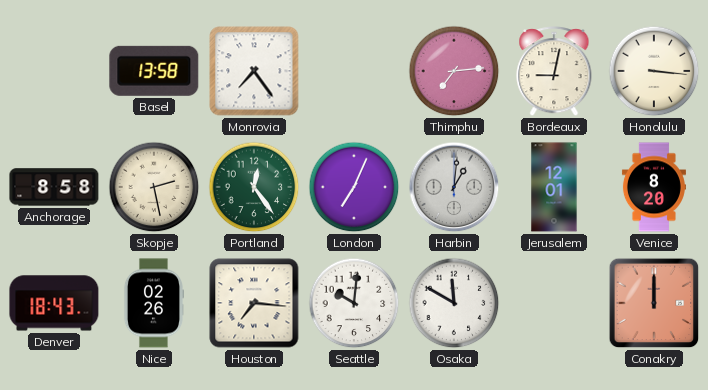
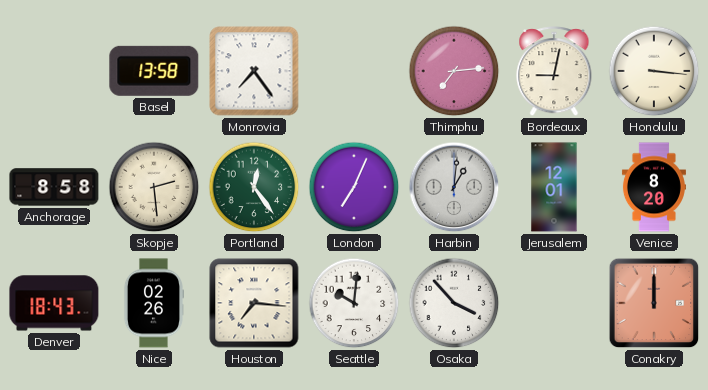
Skopje: 2:28 -> 2:29
Osaka: 11:50 -> 3:53
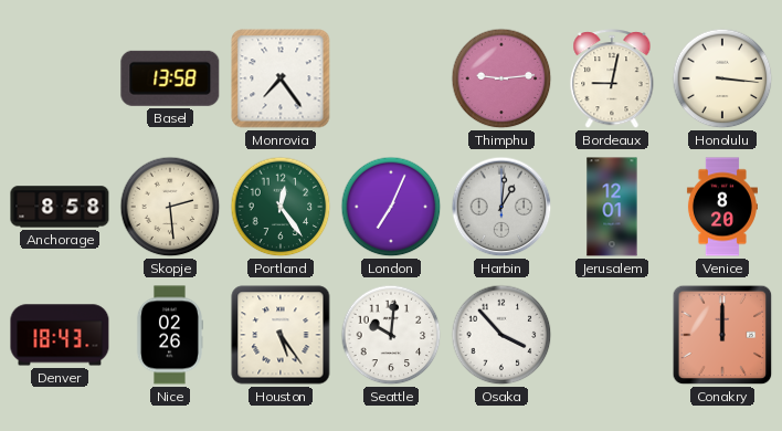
Thimphu: 7:14 -> 9:14
Houston: 7:16 -> 5:24
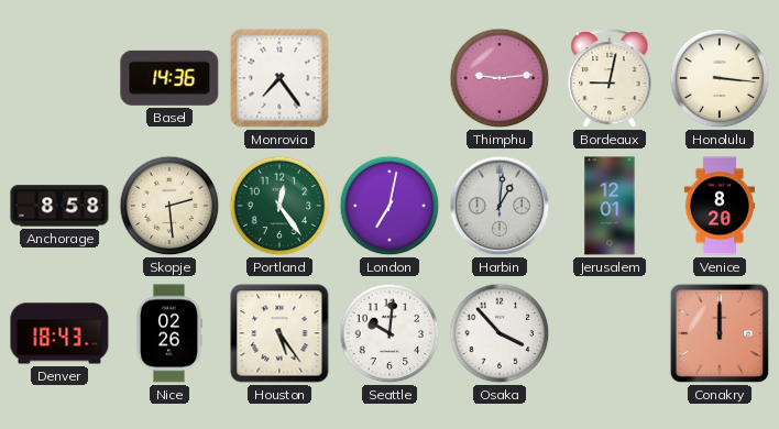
Basel: 13:58 -> 14:36
London: 7:04 -> 7:02
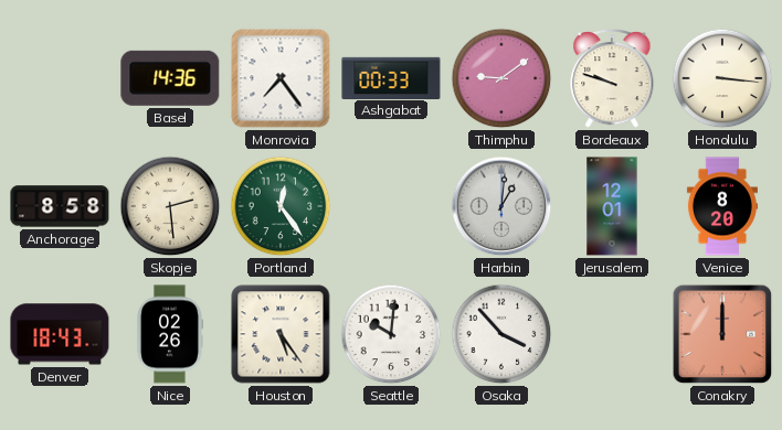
Ashgabat: none -> 00:33
Thimphu: 9:14 -> 9:09
Bordeaux: 9:02 -> 9:48
London: 7:02 -> none
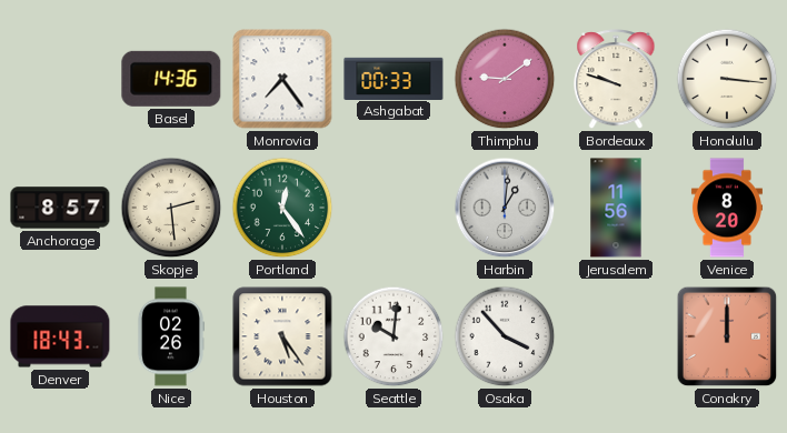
Anchorage: 8:58 -> 8:57
Jerusalem: 12:01 -> 11:56
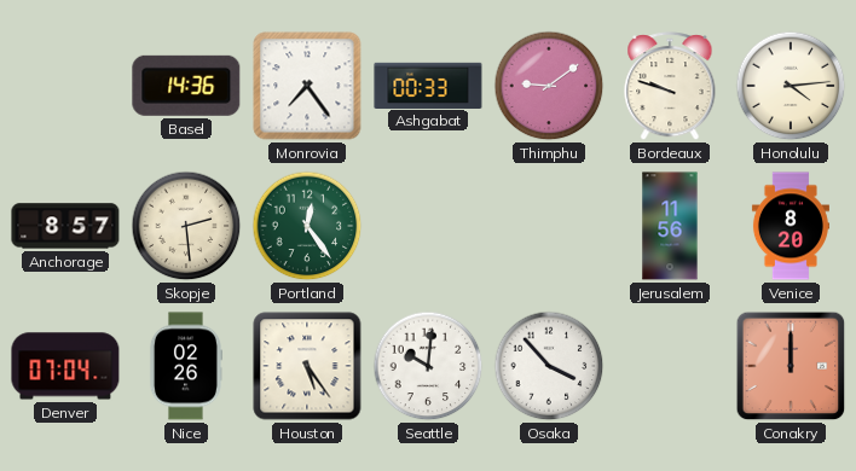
Honolulu: 3:16 -> 4:14
Harbin: 1:01 -> none
Denver: 18:43 -> 07:04
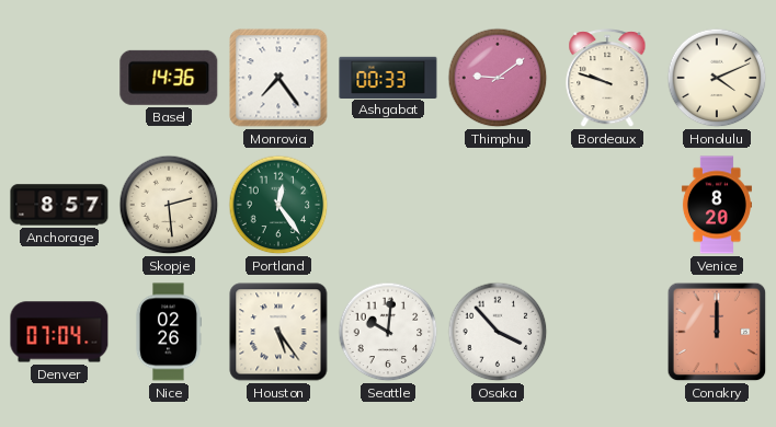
Honolulu: 4:14 -> 4:11
Jerusalem: 11:56 -> none
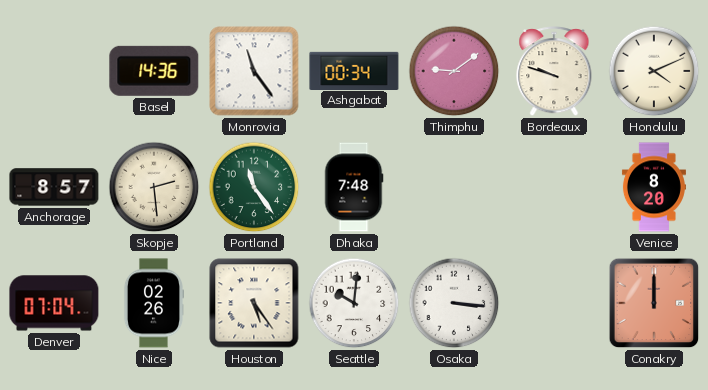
Monrovia: 7:24 -> 11:24
Ashgabat: 00:33 -> 00:34
Portland: 12:24 -> 11:24
Dhaka: none -> 7:48
Osaka: 3:53 -> 3:16
